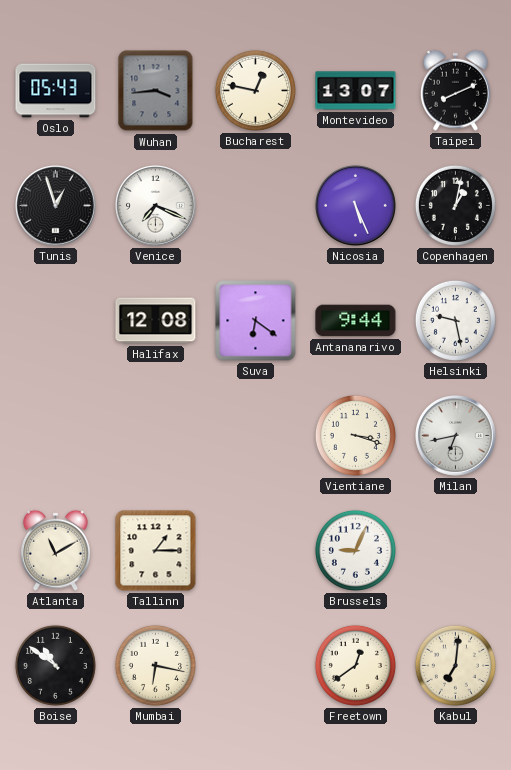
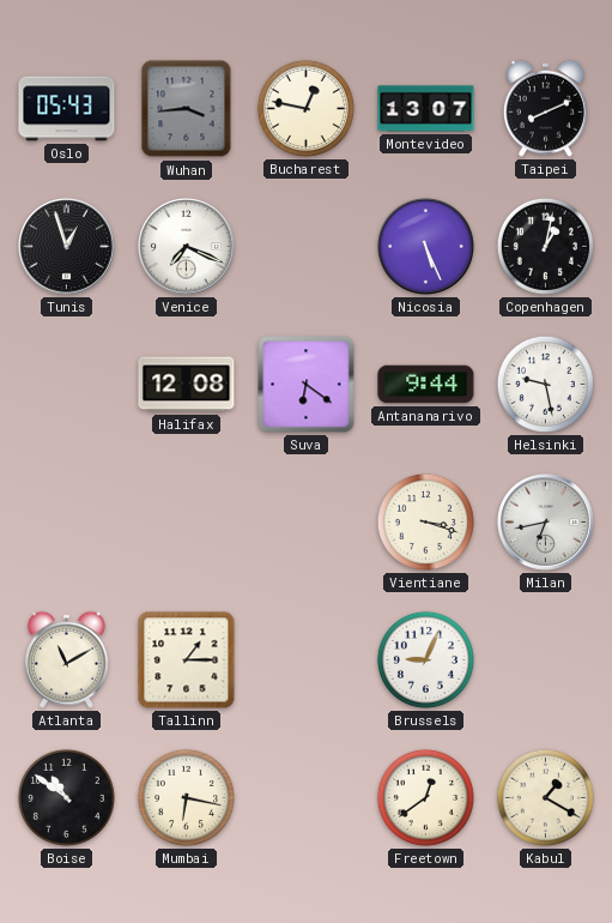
Kabul: 7:01 -> 1:20
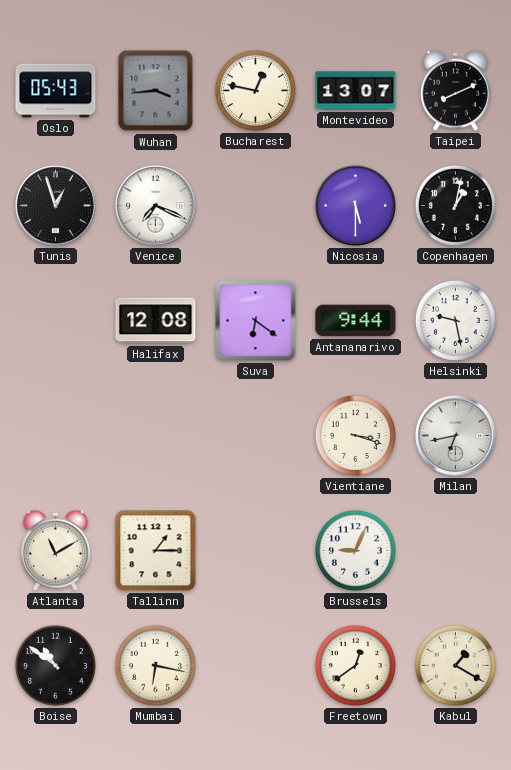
Nicosia: 5:26 -> 5:30
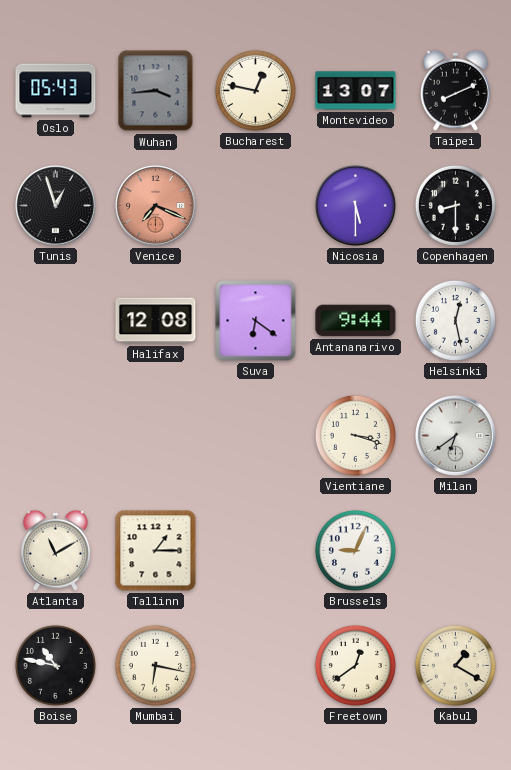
Venice dial: white -> salmon
Copenhagen: 1:02 -> 8:30
Helsinki: 9:28 -> 12:28
Milan: 6:43 -> 6:39
Boise: 10:51 -> 10:47
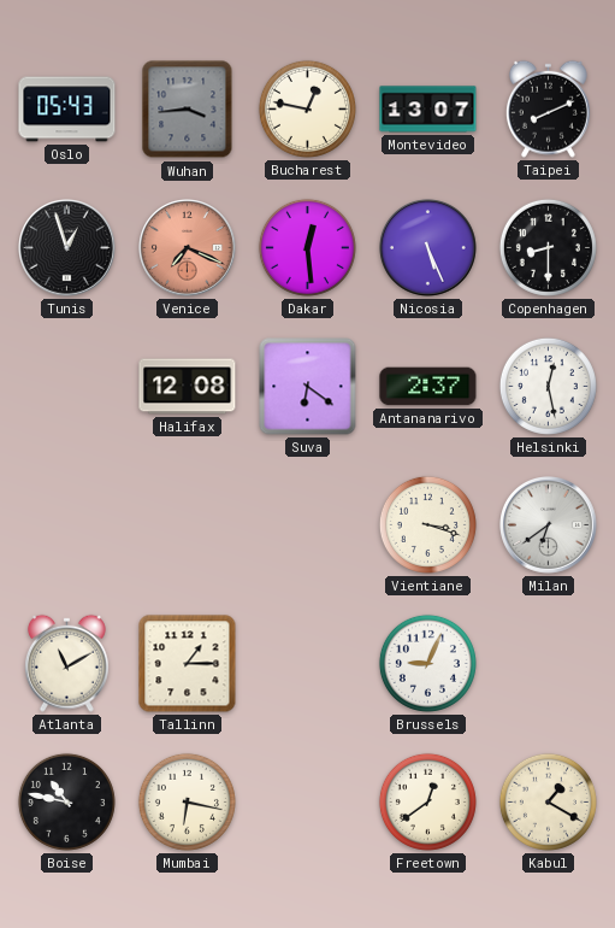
Dakar: none -> 12:29
Nicosia: 5:30 -> 5:26
Antananarivo: 9:44 -> 2:37
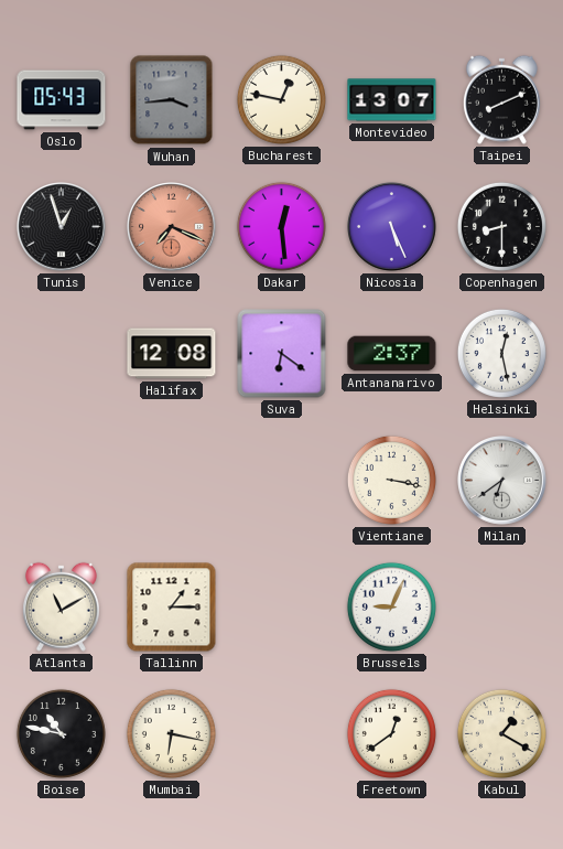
Vientiane: 3:18 -> 3:17
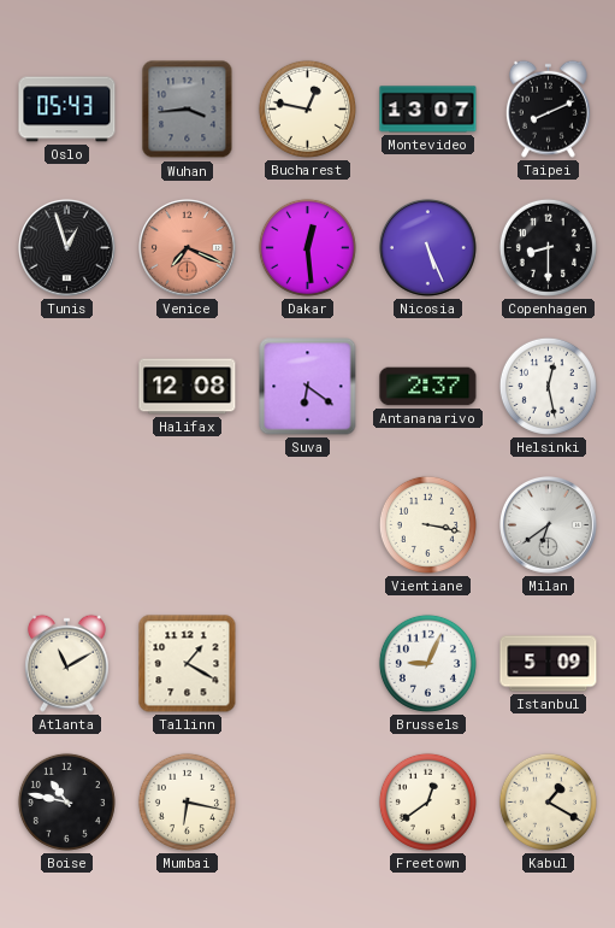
Tallinn: 1:15 -> 1:20
Istanbul: none -> 5:09
